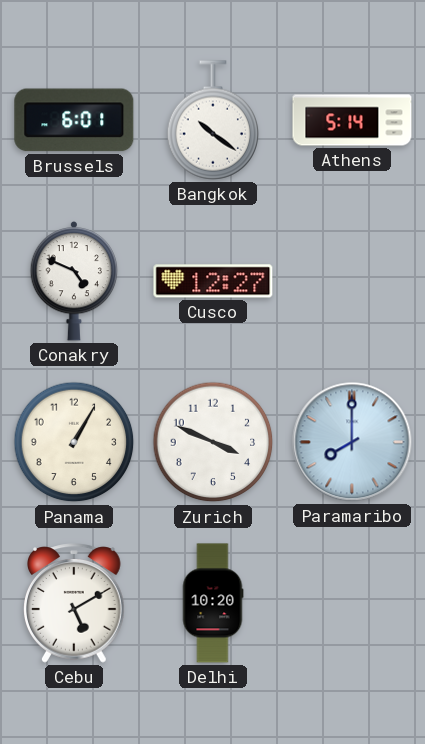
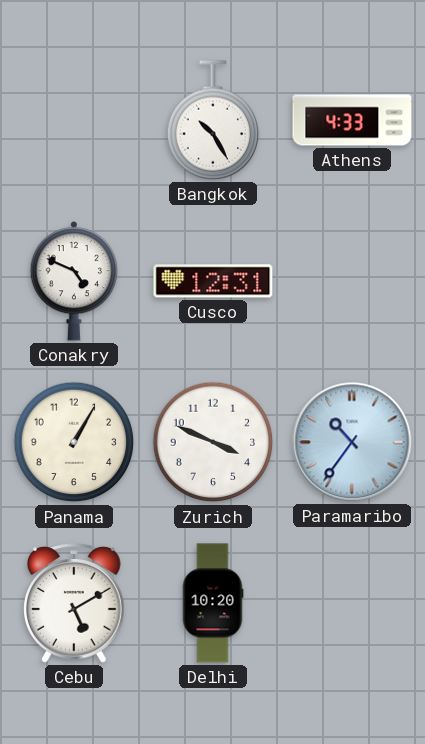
Brussels: 6:01 -> none
Bangkok: 10:21 -> 10:25
Athens: 5:14 -> 4:33
Cusco: 12:27 -> 12:31
Paramaribo: 8:00 -> 10:36
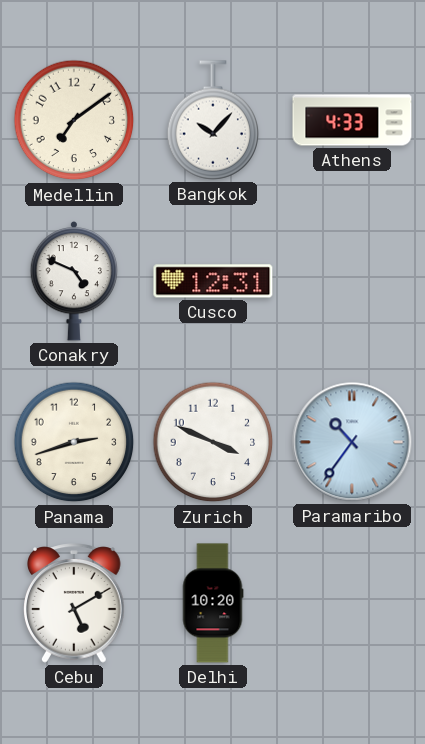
Medellin: none -> 7:09
Bangkok: 10:25 -> 10:07
Panama: 1:05 -> 2:42
